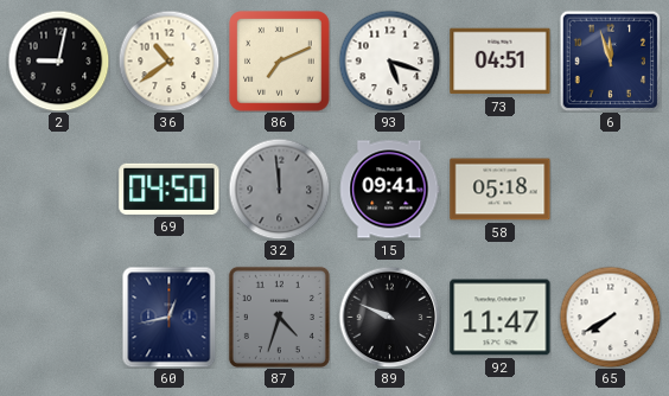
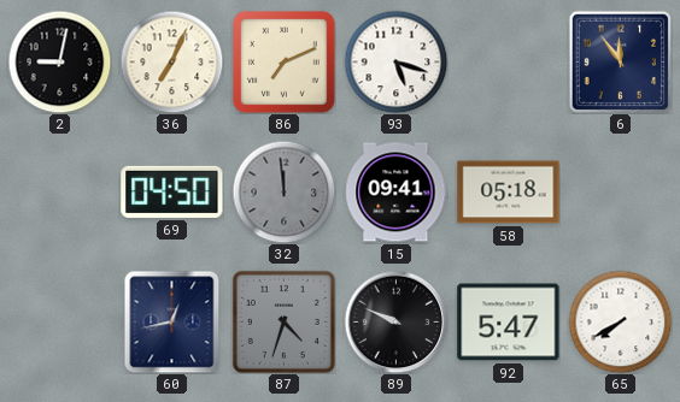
36: 10:39 -> 7:04
73: 04:51 -> none
6: 11:57 -> 11:54
92: 11:47 -> 5:47
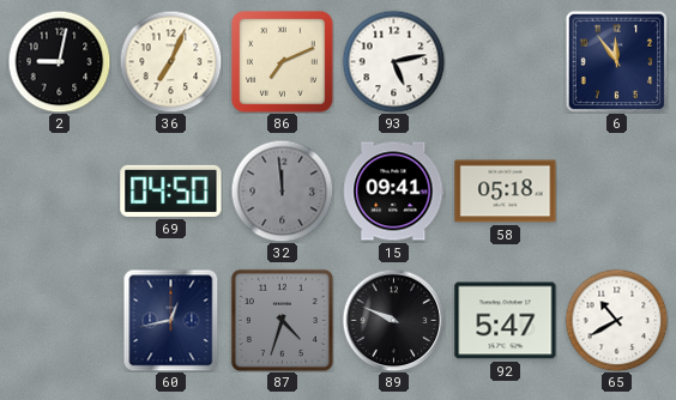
93: 5:18 -> 5:13
65: 7:40 -> 10:40
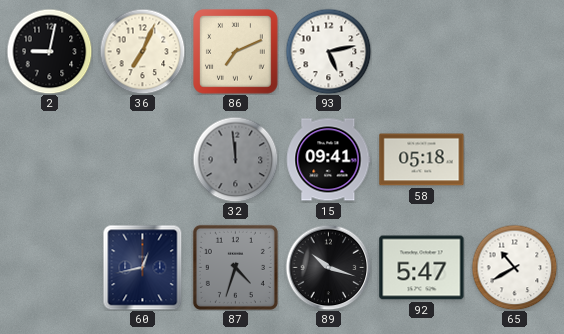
6: 11:54 -> none
69: 04:50 -> none
89: 9:49 -> 10:18
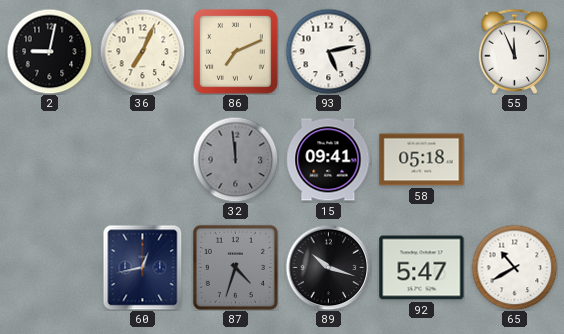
55: none -> 11:56
